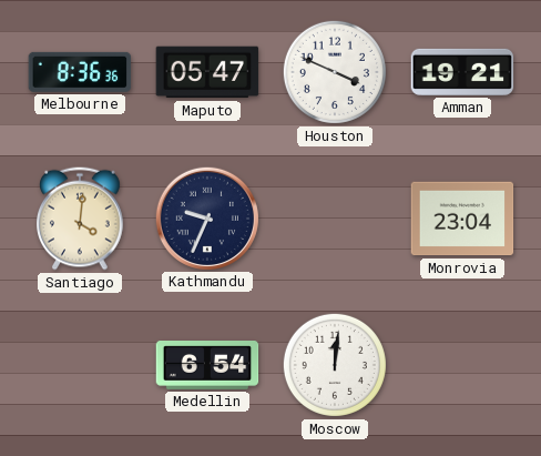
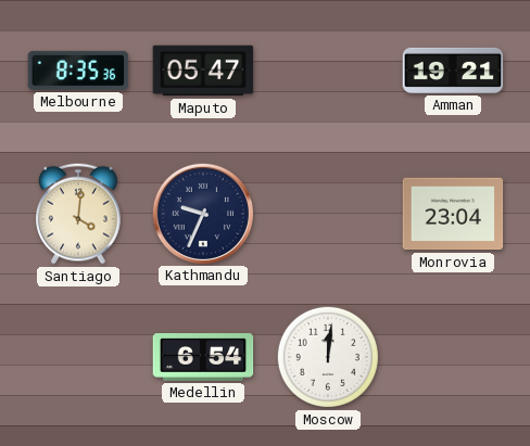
Melbourne: 8:36 -> 8:35
Houston: 3:49 -> none
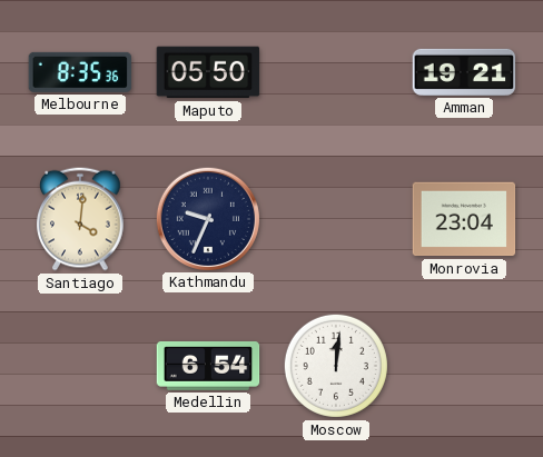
Maputo: 05:47 -> 05:50
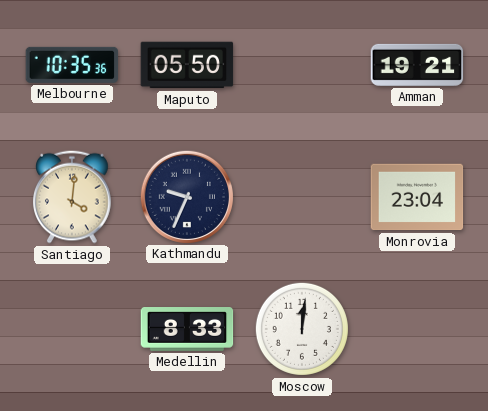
Melbourne: 8:35 -> 10:35
Medellin: 6:54 -> 8:33
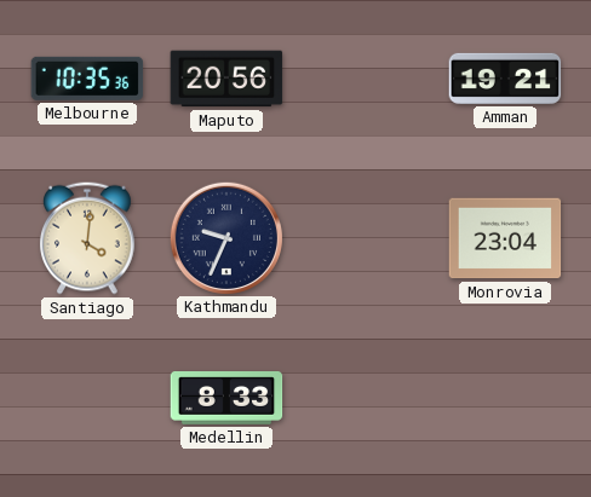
Maputo: 05:50 -> 20:56
Moscow: 12:01 -> none
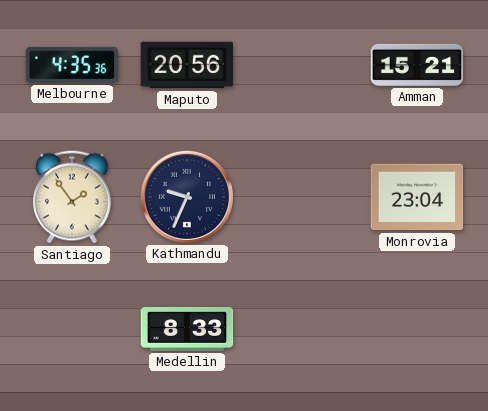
Melbourne: 10:35 -> 4:35
Amman: 19:21 -> 15:21
Santiago: 4:01 -> 1:54
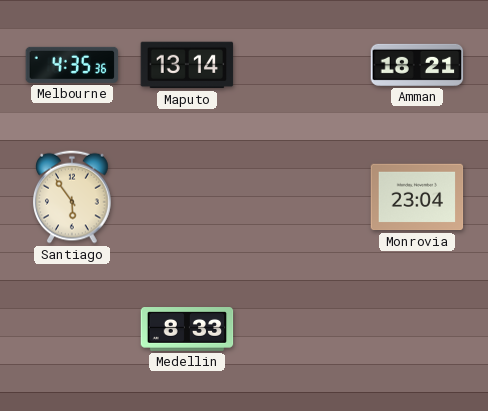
Maputo: 20:56 -> 13:14
Amman: 15:21 -> 18:21
Santiago: 1:54 -> 5:54
Kathmandu: 9:34 -> none
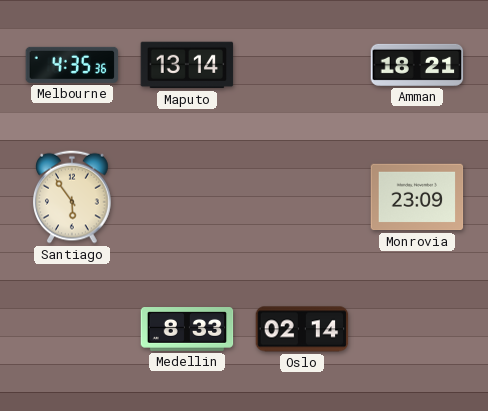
Monrovia: 23:04 -> 23:09
Oslo: none -> 02:14
